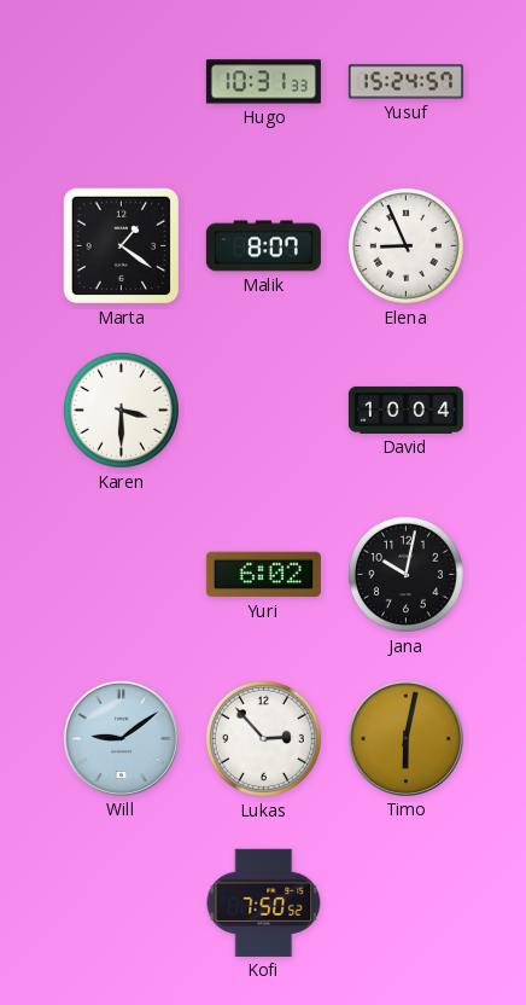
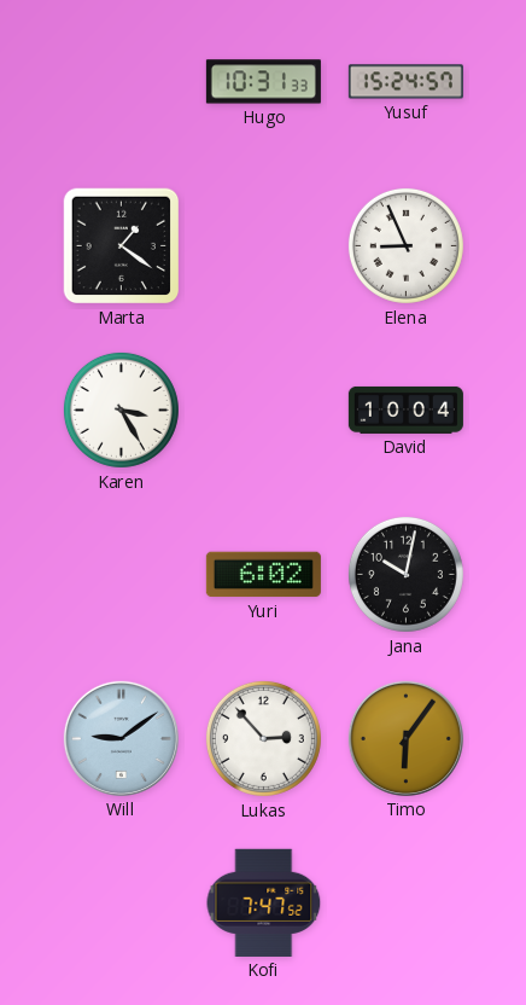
Malik: 8:07 -> none
Karen: 3:30 -> 3:25
Timo: 6:02 -> 6:06
Kofi: 7:50 -> 7:47
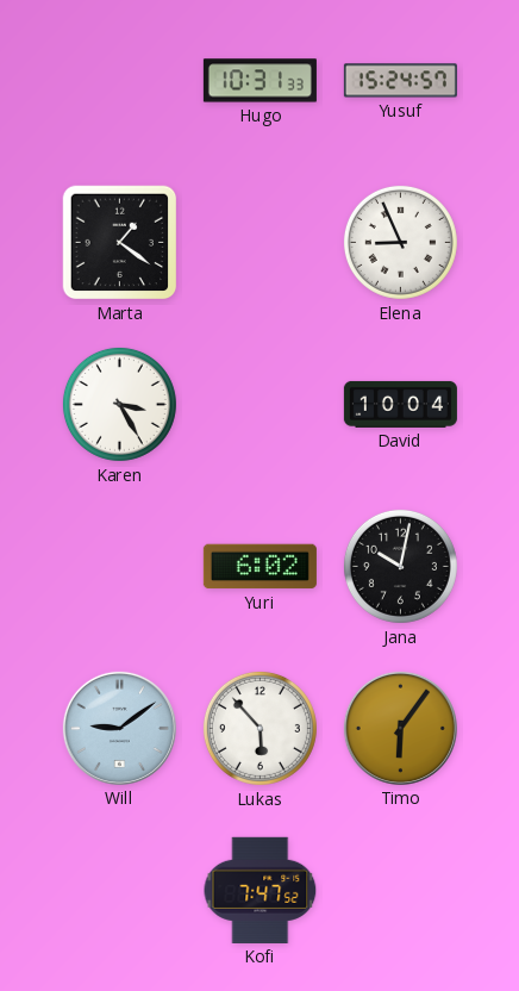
Lukas: 2:53 -> 5:53
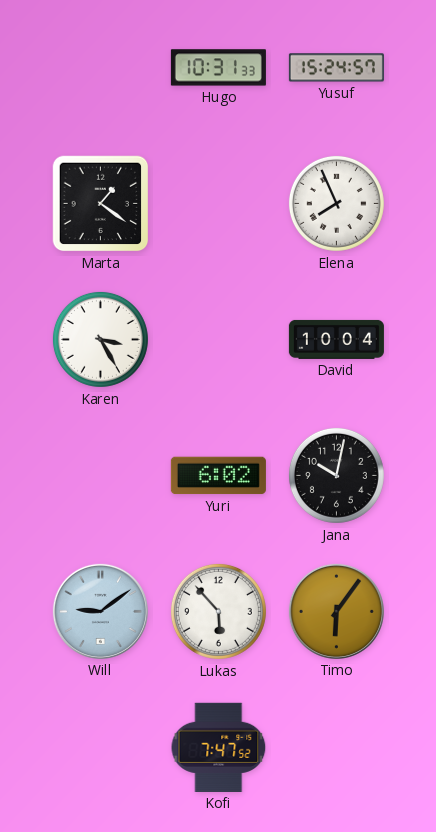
Elena: 8:56 -> 7:56
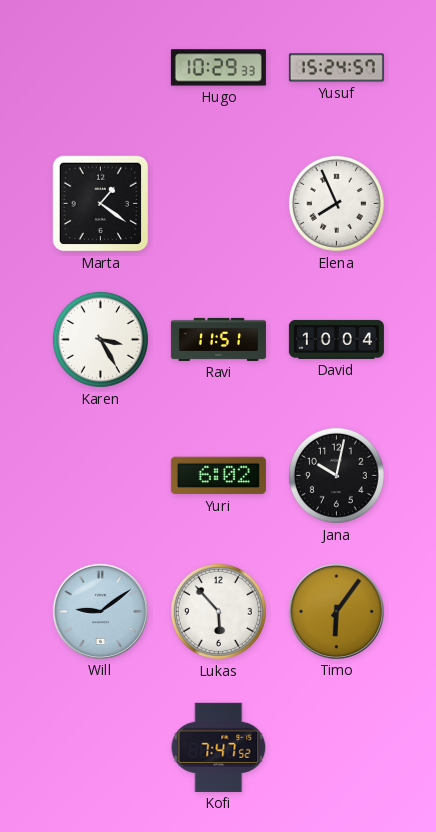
Hugo: 10:31 -> 10:29
Ravi: none -> 11:51
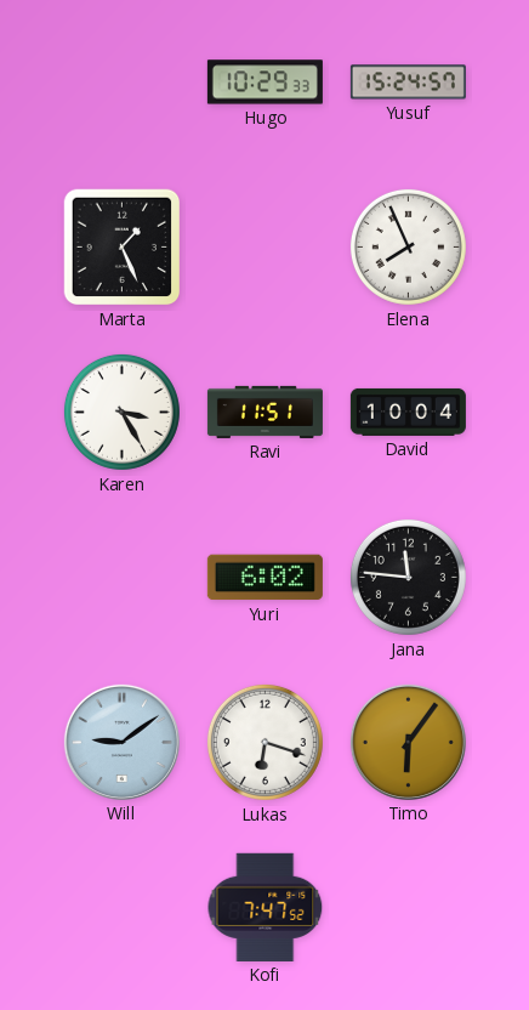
Marta: 1:21 -> 1:26
Jana: 10:02 -> 11:46
Lukas: 5:53 -> 6:18
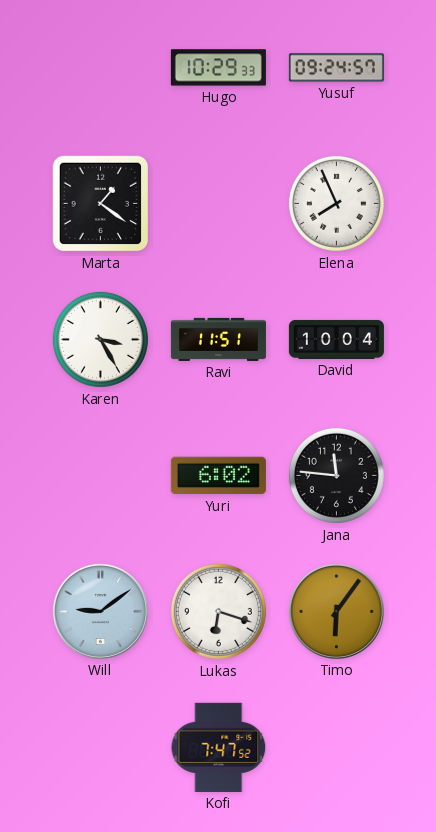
Yusuf: 15:24 -> 09:24
Marta: 1:26 -> 1:21
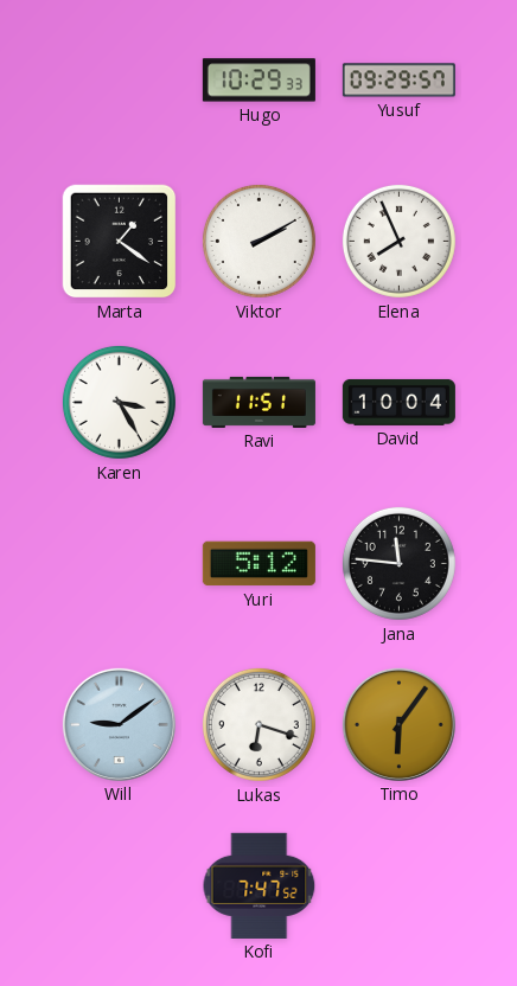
Yusuf: 09:24 -> 09:29
Viktor: none -> 2:10
Yuri: 6:02 -> 5:12
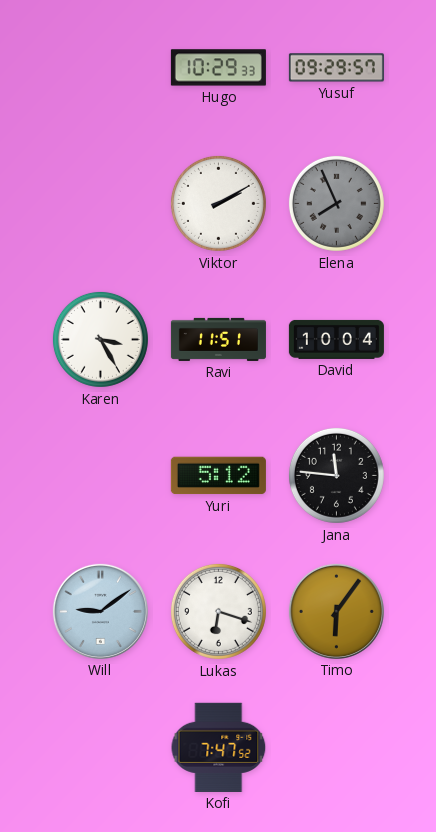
Marta: 1:21 -> none
Elena dial: white -> grey
